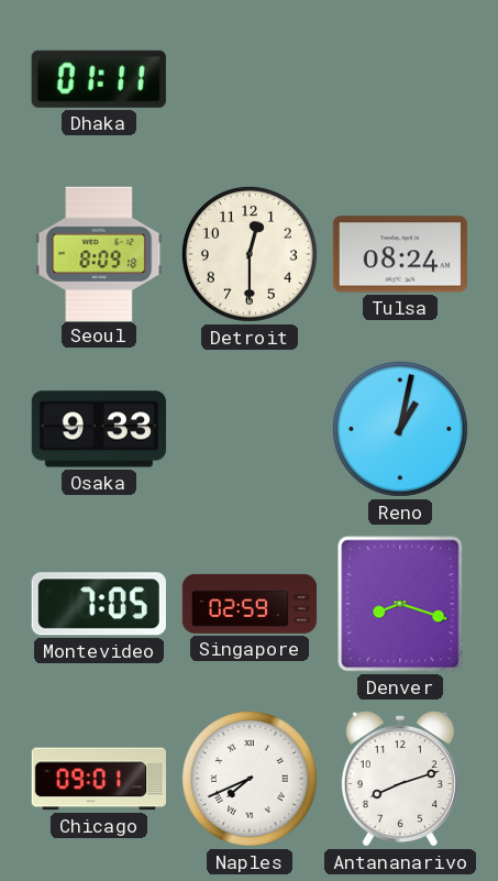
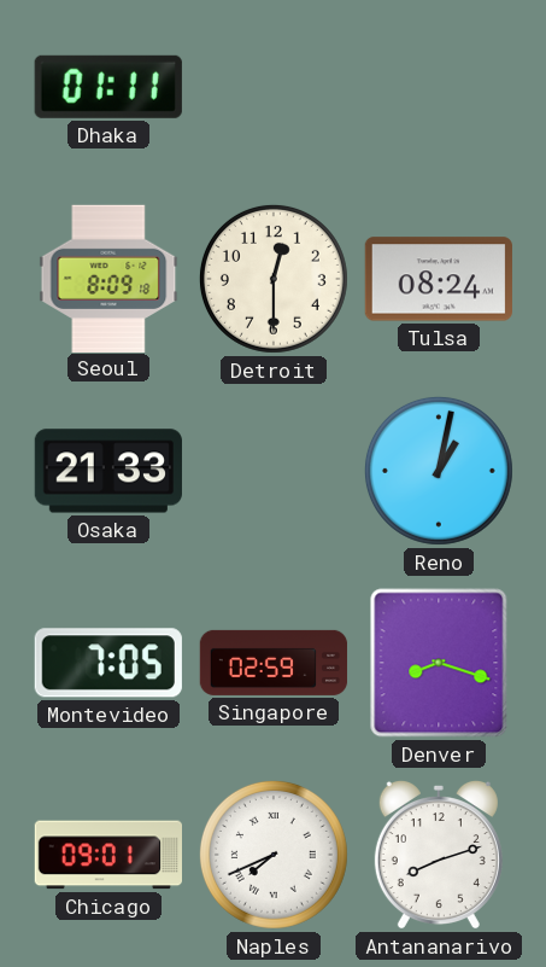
Osaka: 9:33 -> 21:33
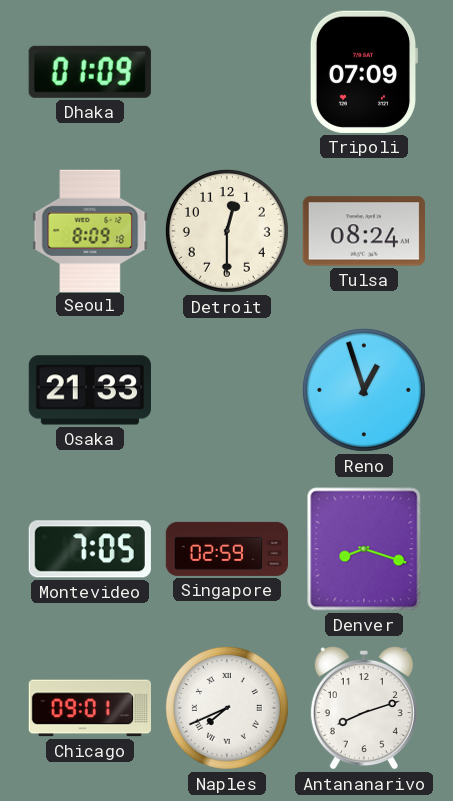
Dhaka: 01:11 -> 01:09
Tripoli: none -> 07:09
Reno: 1:02 -> 12:57
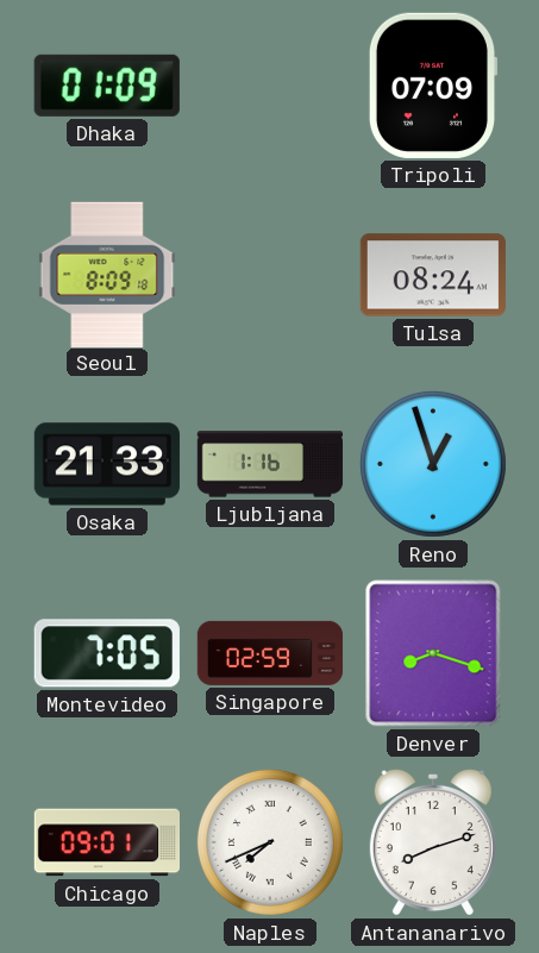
Detroit: 12:30 -> none
Ljubljana: none -> 1:16
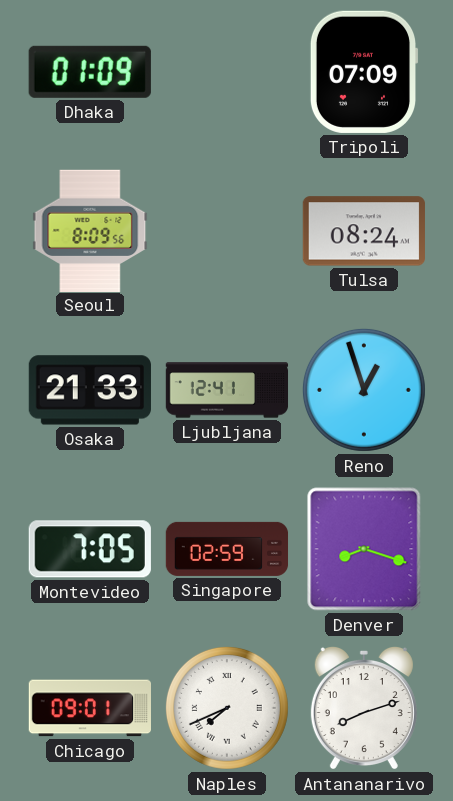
Seoul: 8:09:18 -> 8:09:56
Ljubljana: 1:16 -> 12:41
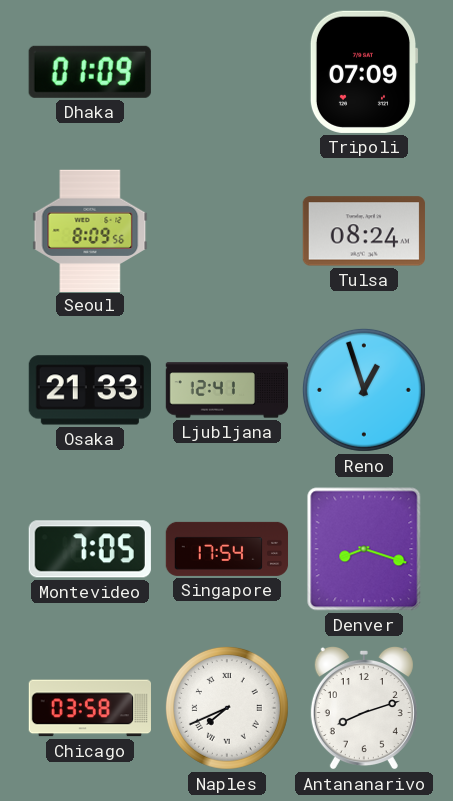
Singapore: 02:59 -> 17:54
Chicago: 09:01 -> 03:58
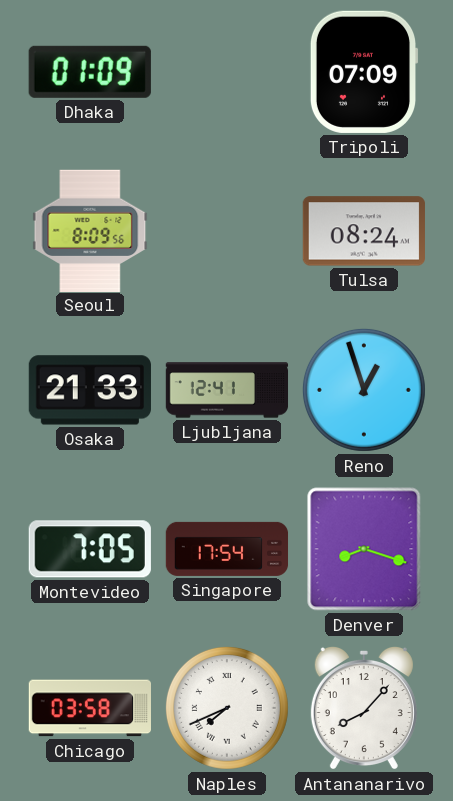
Antananarivo: 8:12 -> 8:07
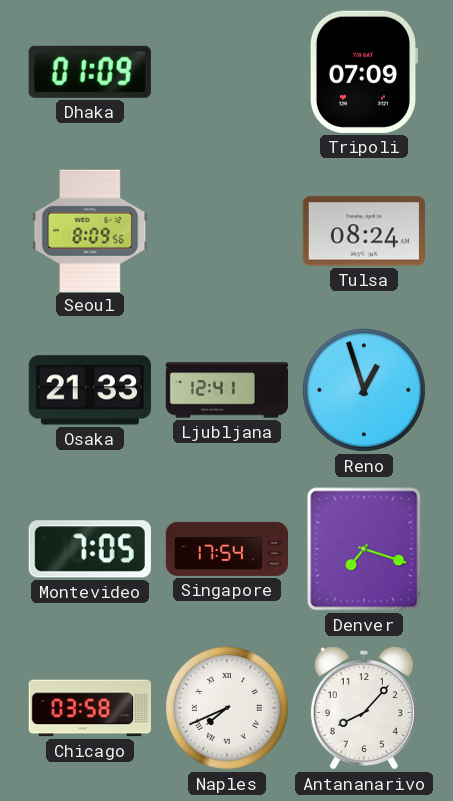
Denver: 8:18 -> 7:18
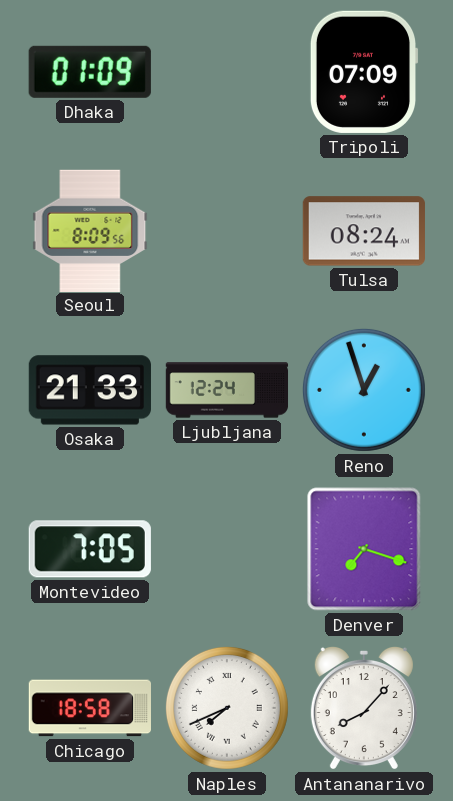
Ljubljana: 12:41 -> 12:24
Singapore: 17:54 -> none
Chicago: 03:58 -> 18:58
